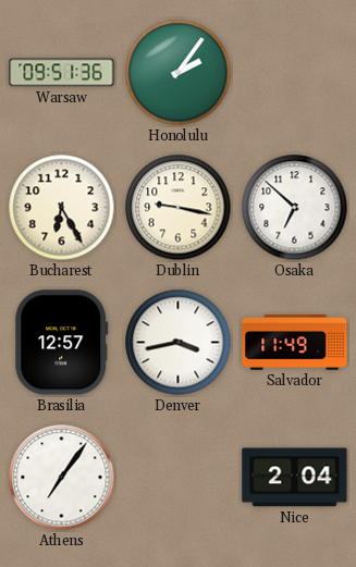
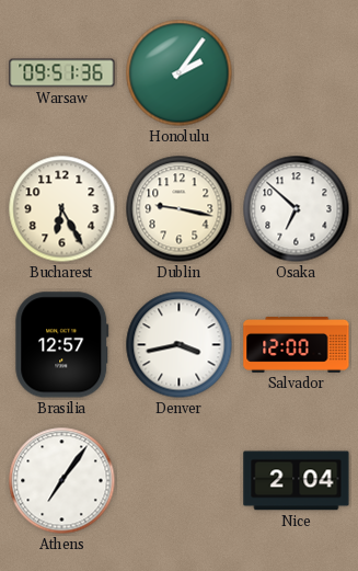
Salvador: 11:49 -> 12:00
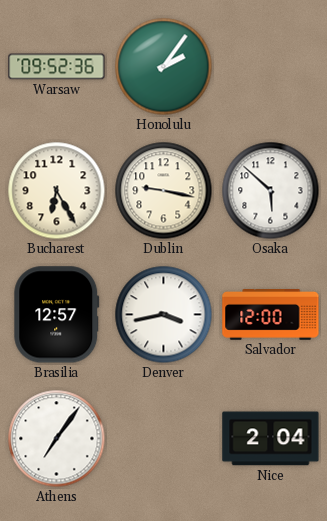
Warsaw: 09:51 -> 09:52
Osaka: 6:52 -> 5:52
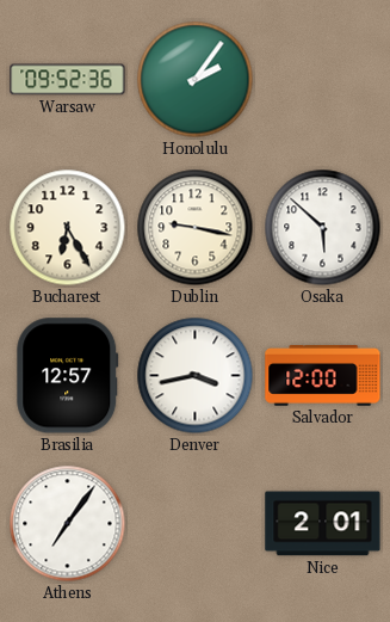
Nice: 2:04 -> 2:01
